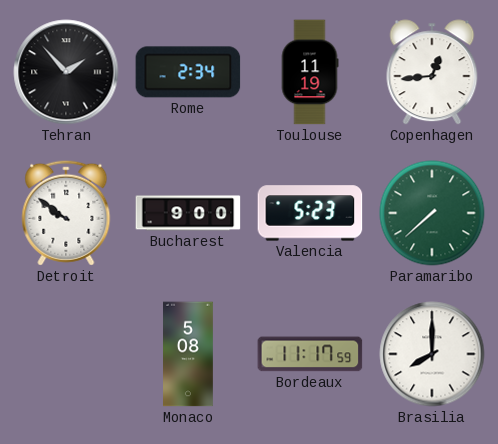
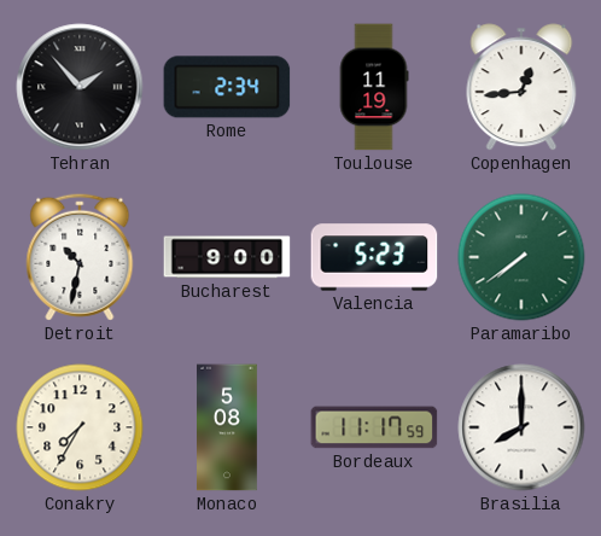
Detroit: 9:51 -> 10:32
Paramaribo: 7:38 -> 7:39
Conakry: none -> 7:35
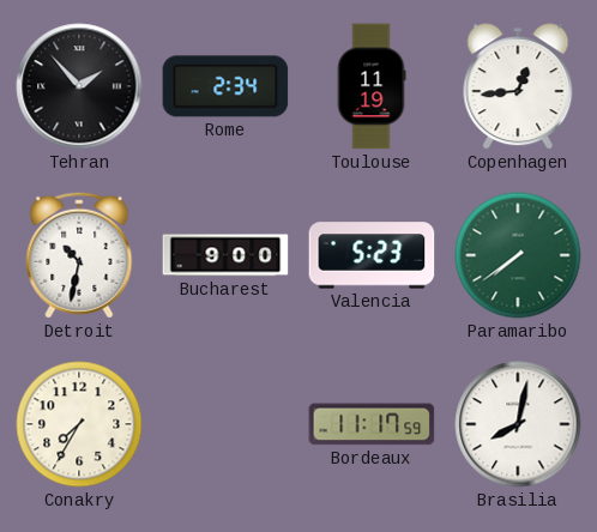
Monaco: 5:08 -> none
Brasilia: 8:00 -> 8:02
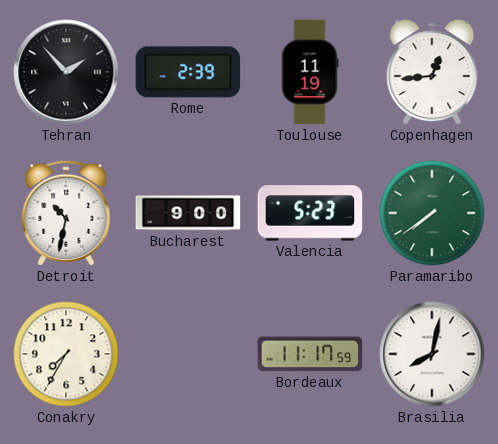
Rome: 2:34 -> 2:39
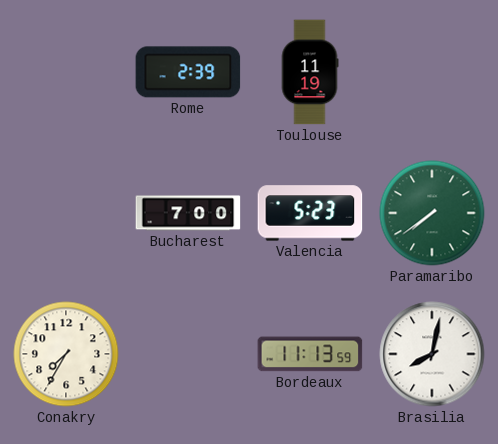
Tehran: 1:53 -> none
Copenhagen: 12:44 -> none
Detroit: 10:32 -> none
Bucharest: 9:00 -> 7:00
Bordeaux: 11:17 -> 11:13
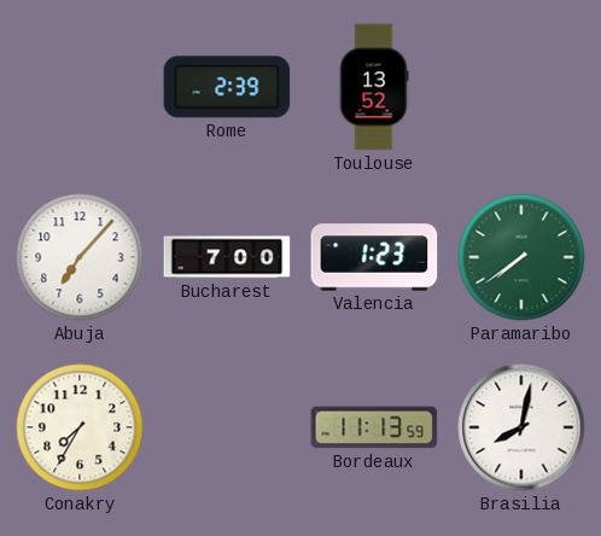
Toulouse: 11:19 -> 13:52
Abuja: none -> 7:07
Valencia: 5:23 -> 1:23
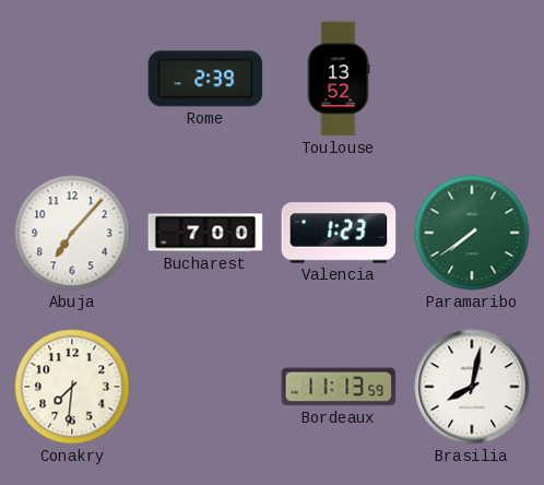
Conakry: 7:35 -> 7:31
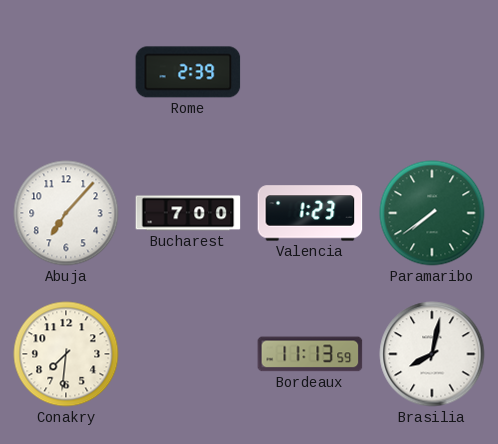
Toulouse: 13:52 -> none
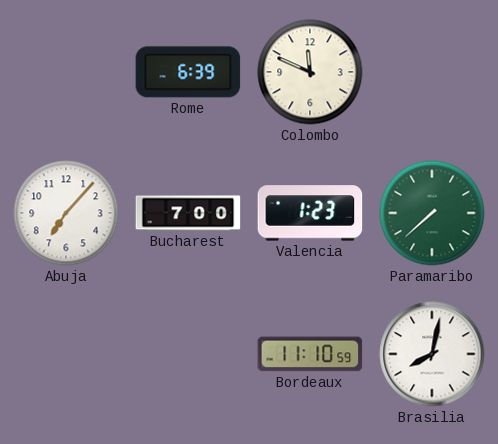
Rome: 2:39 -> 6:39
Colombo: none -> 11:49
Paramaribo: 7:39 -> 7:38
Conakry: 7:31 -> none
Bordeaux: 11:13 -> 11:10
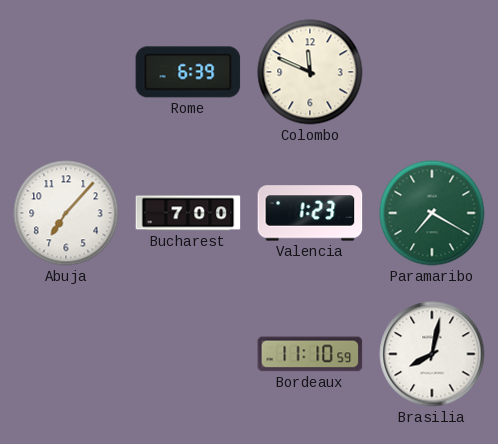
Paramaribo: 7:38 -> 7:20
